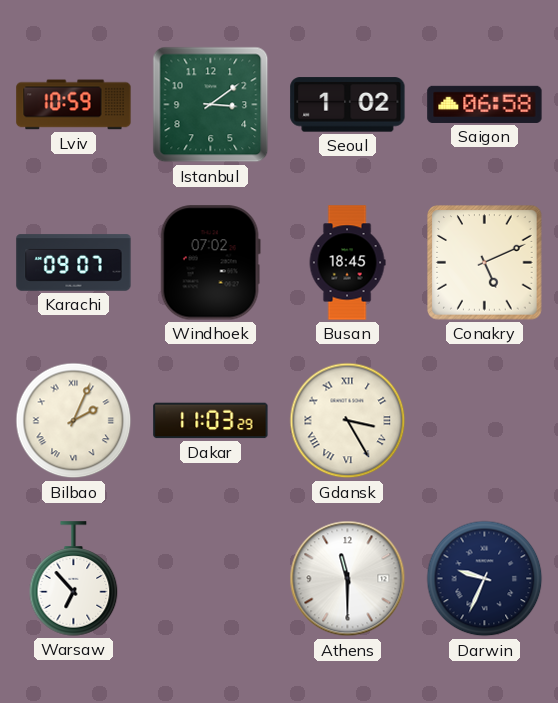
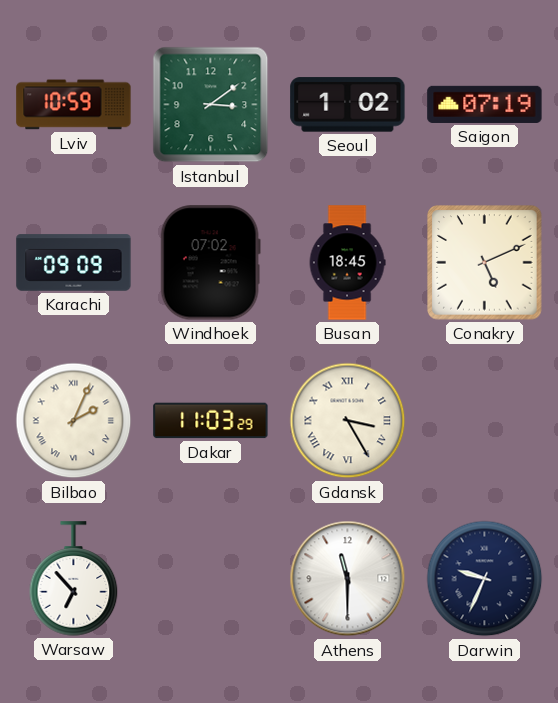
Saigon: 06:58 -> 07:19
Karachi: 09:07 -> 09:09
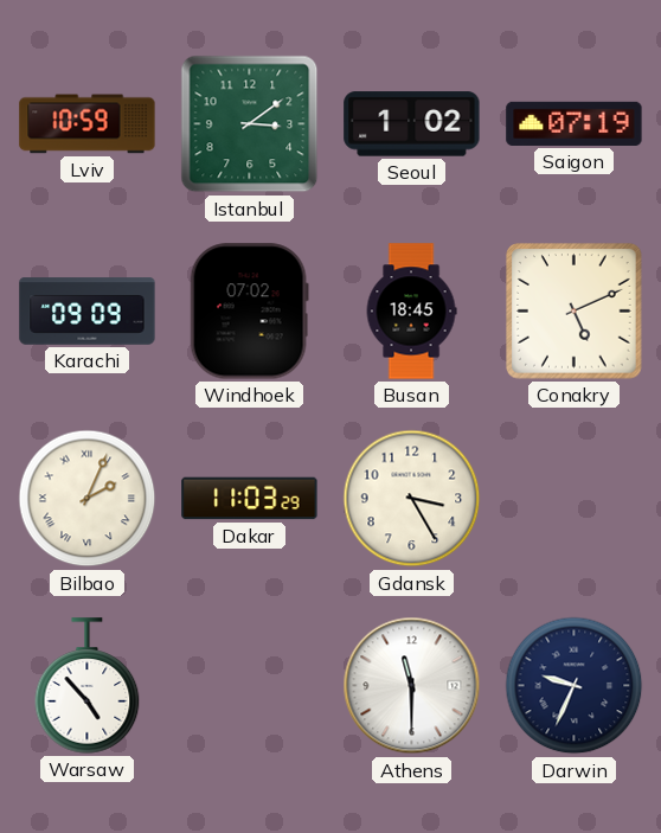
Gdansk numerals: Roman -> Arabic
Warsaw: 6:53 -> 4:53
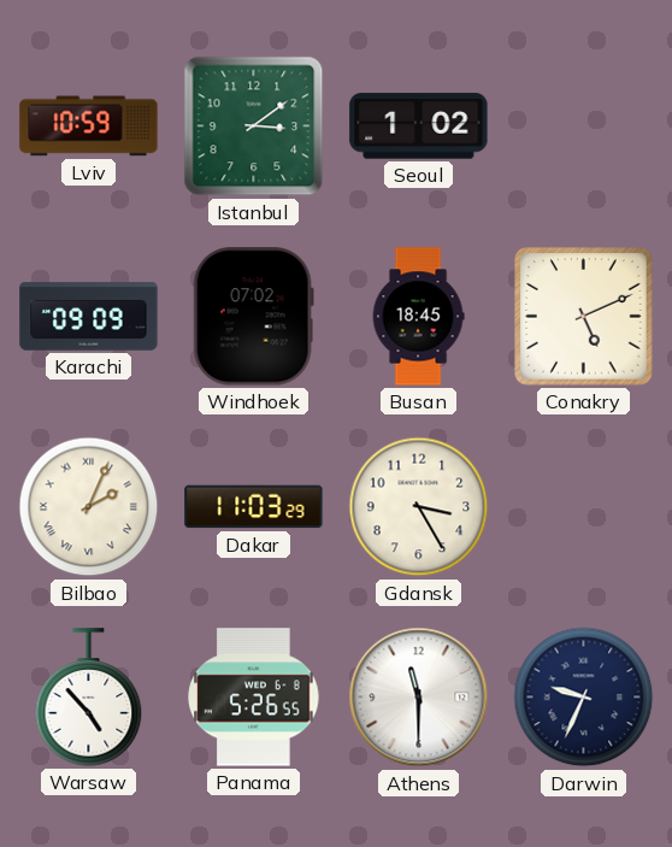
Saigon: 07:19 -> none
Panama: none -> 5:26
